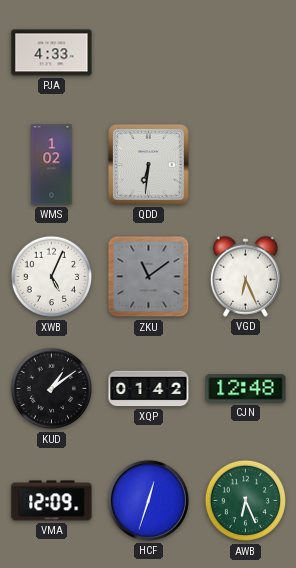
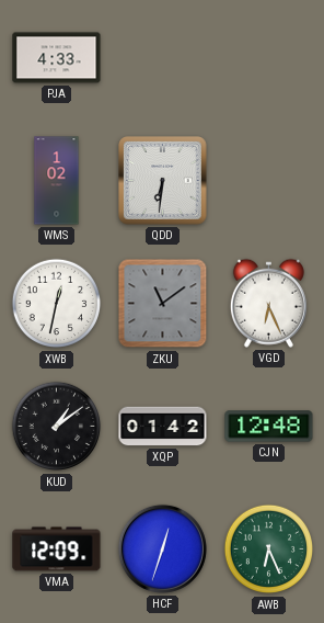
XWB: 5:04 -> 12:32
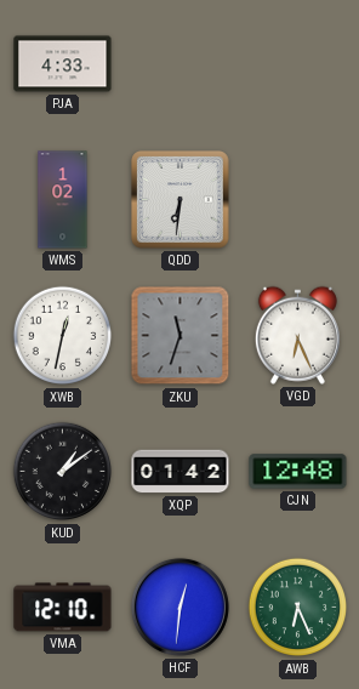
ZKU: 11:09 -> 11:33
VMA: 12:09 -> 12:10
HCF: 12:33 -> 12:31
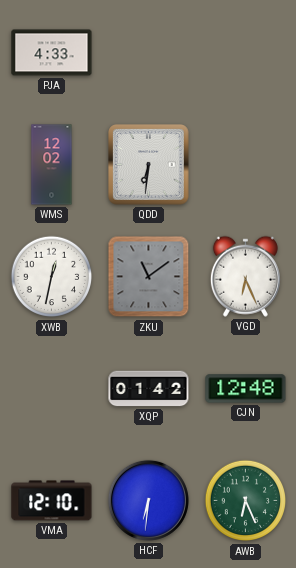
WMS: 1:02 -> 12:02
ZKU: 11:33 -> 11:09
KUD: 1:09 -> none
HCF: 12:31 -> 6:31
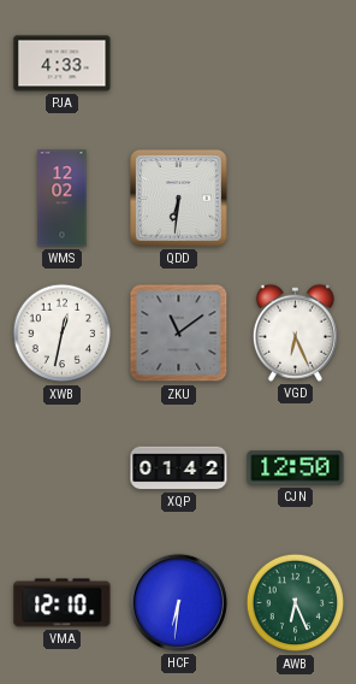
CJN: 12:48 -> 12:50
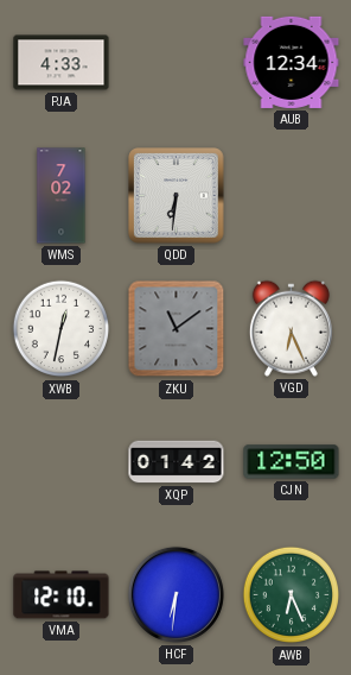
AUB: none -> 12:34
WMS: 12:02 -> 7:02
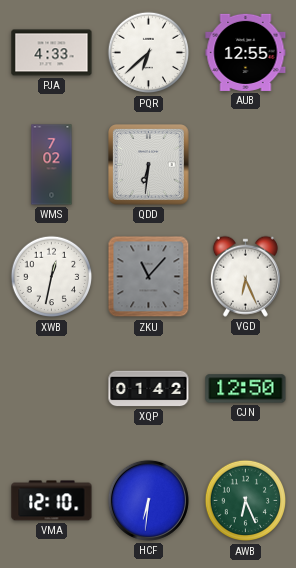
PQR: none -> 6:38
AUB: 12:34 -> 12:55
ZKU: 11:09 -> 11:07
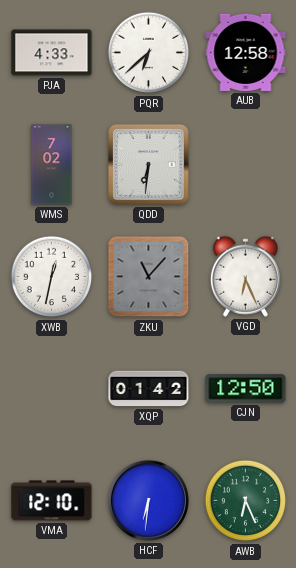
AUB: 12:55 -> 12:58
